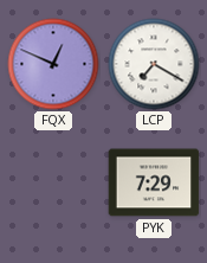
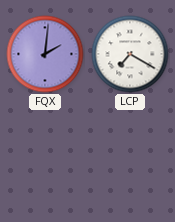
FQX: 12:49 -> 2:01
PYK: 7:29 -> none
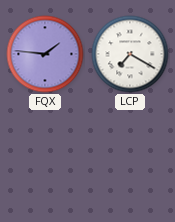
FQX: 2:01 -> 1:46
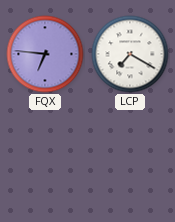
FQX: 1:46 -> 6:46
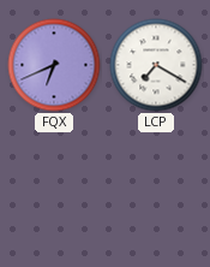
FQX: 6:46 -> 6:41
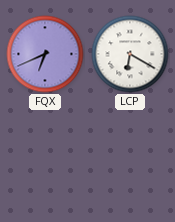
LCP: 7:20 -> 6:20
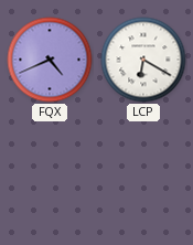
FQX: 6:41 -> 4:41
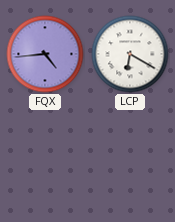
FQX: 4:41 -> 4:44
